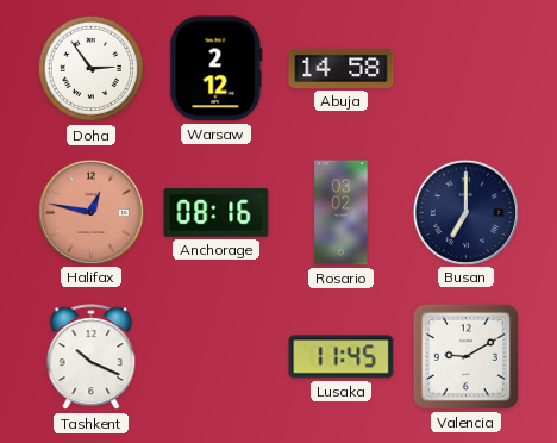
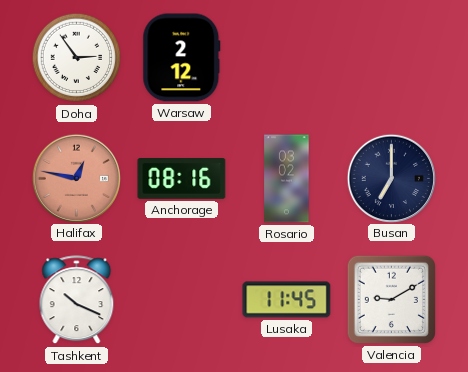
Abuja: 14:58 -> none
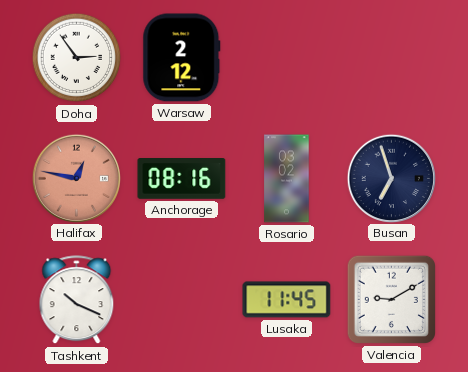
Busan: 7:00 -> 6:57
